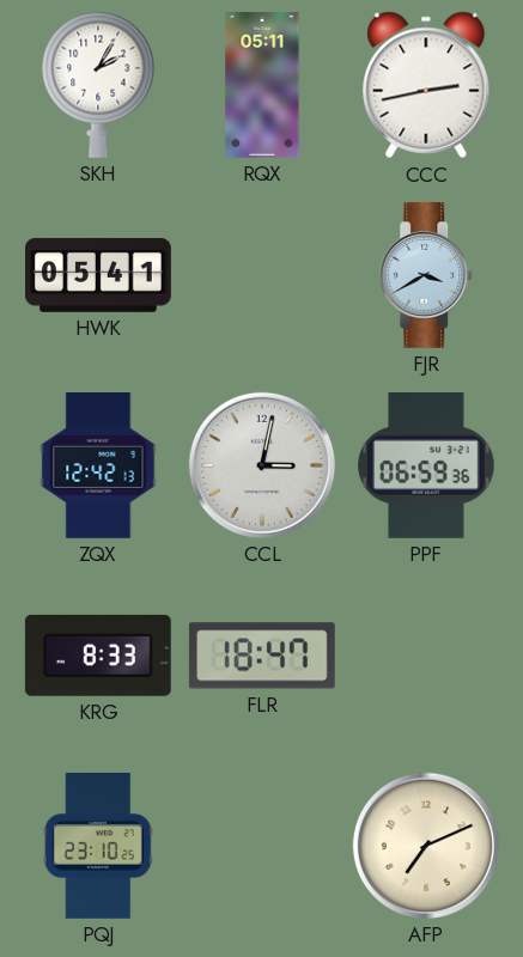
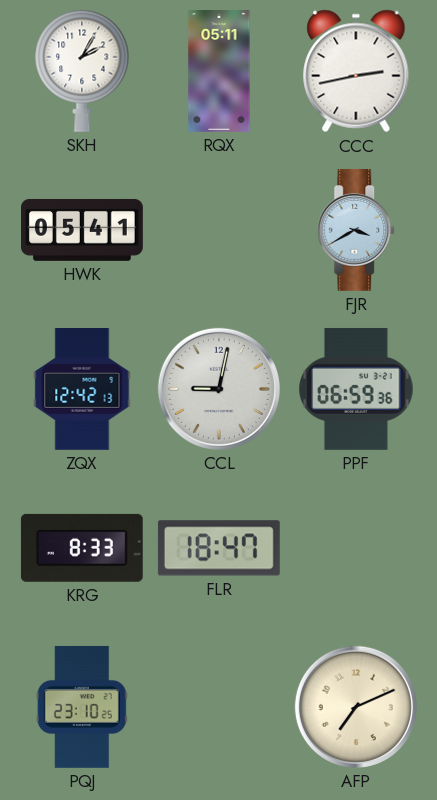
CCL: 3:02 -> 9:02
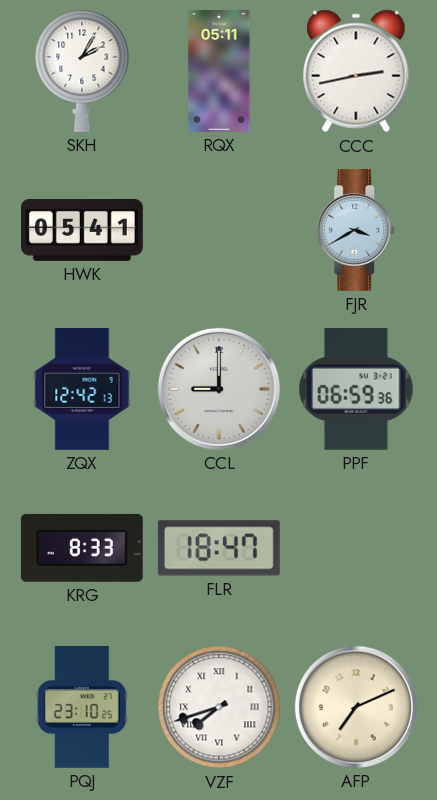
CCL: 9:02 -> 9:00
VZF: none -> 7:42
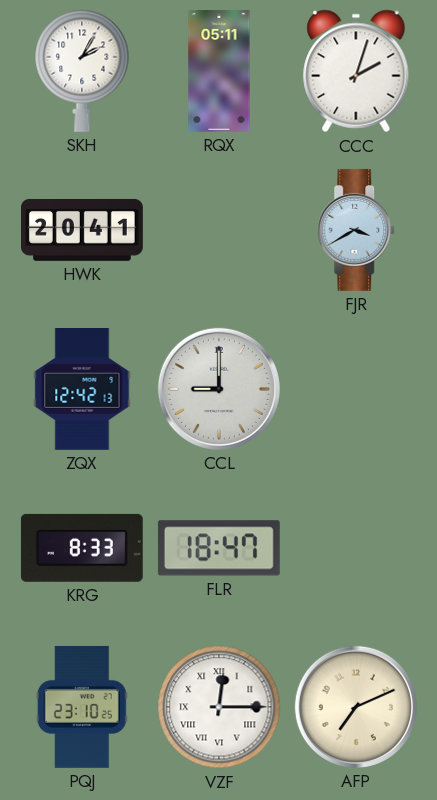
CCC: 2:43 -> 2:03
HWK: 05:41 -> 20:41
PPF: 06:59 -> none
VZF: 7:42 -> 12:15
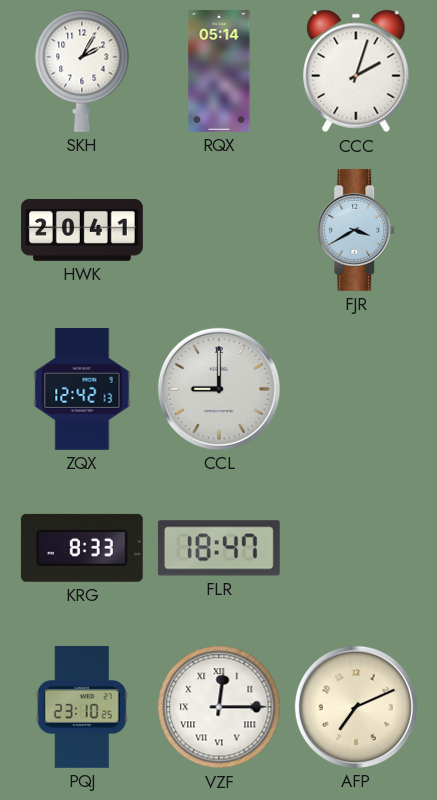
RQX: 05:11 -> 05:14
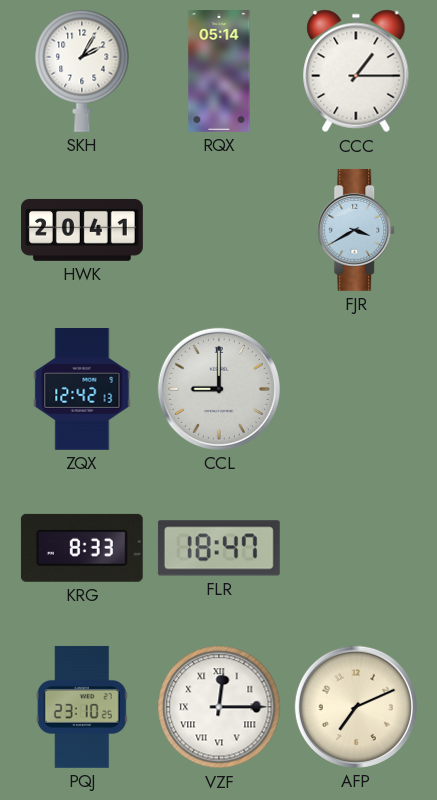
CCC: 2:03 -> 1:15
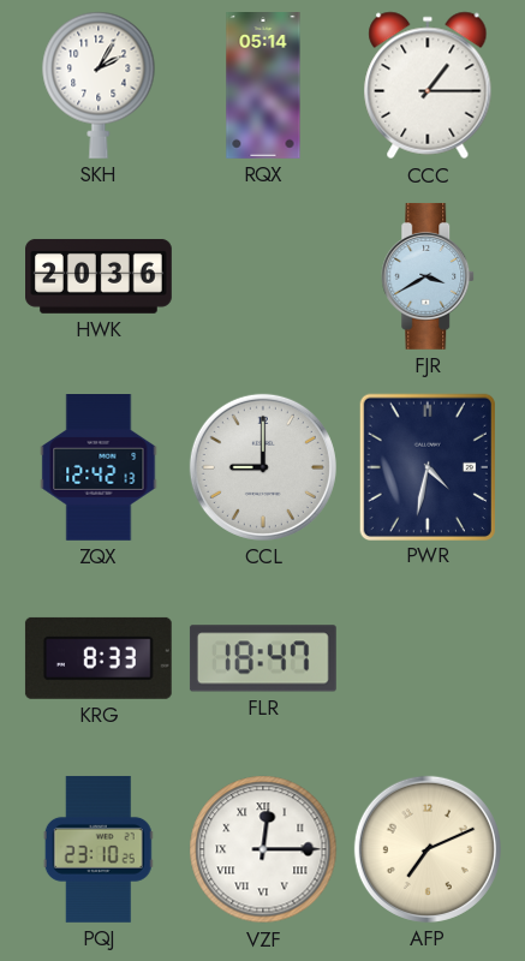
HWK: 20:41 -> 20:36
PWR: none -> 4:32
